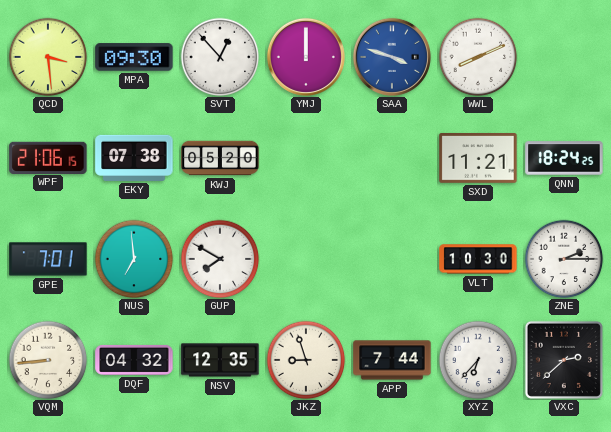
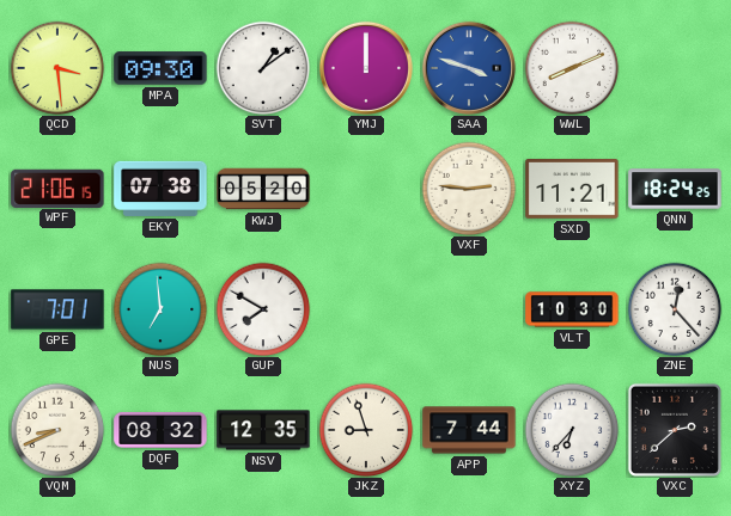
SVT: 12:53 -> 1:09
VXF: none -> 2:46
ZNE: 2:15 -> 12:23
VQM: 8:44 -> 8:41
DQF: 04:32 -> 08:32
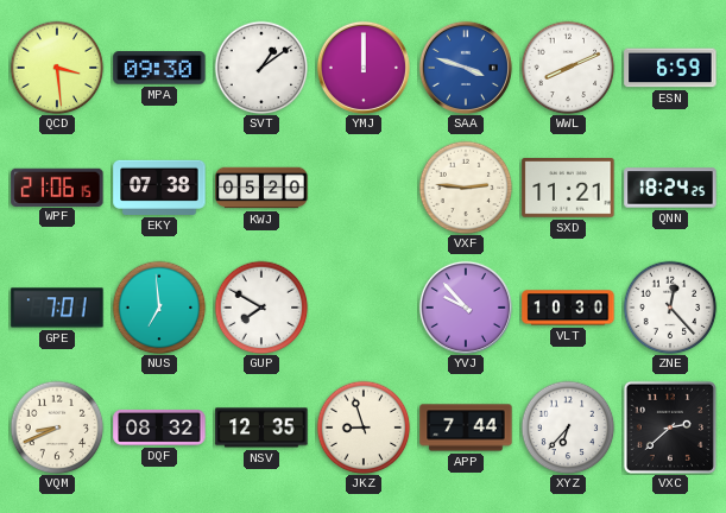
ESN: none -> 6:59
YVJ: none -> 9:53
